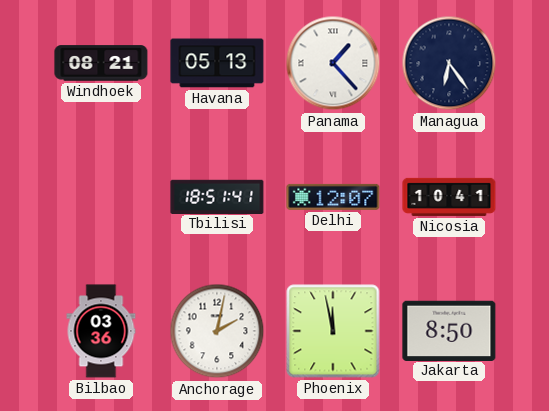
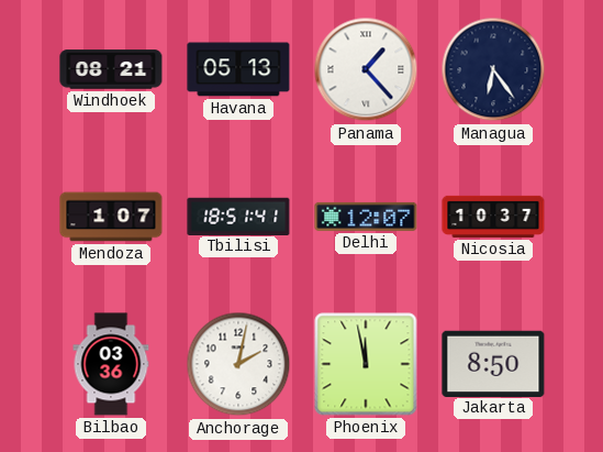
Mendoza: none -> 1:07
Nicosia: 10:41 -> 10:37
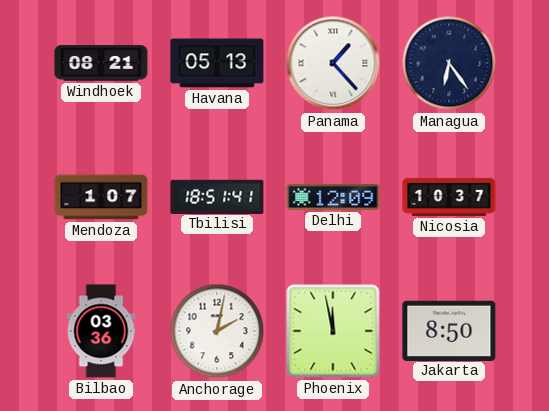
Delhi: 12:07 -> 12:09
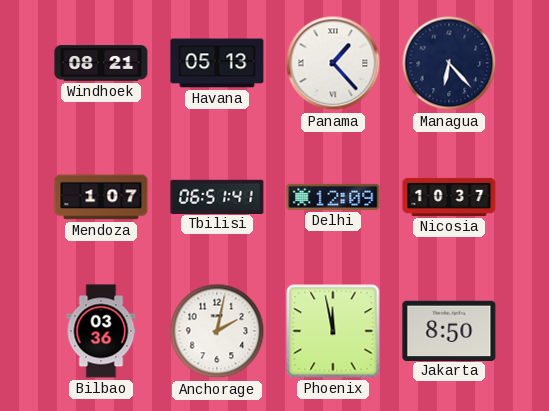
Managua: 6:24 -> 6:23
Tbilisi: 18:51 -> 06:51
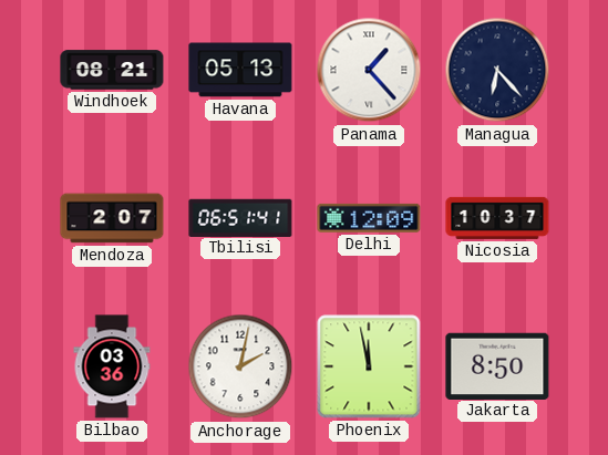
Mendoza: 1:07 -> 2:07
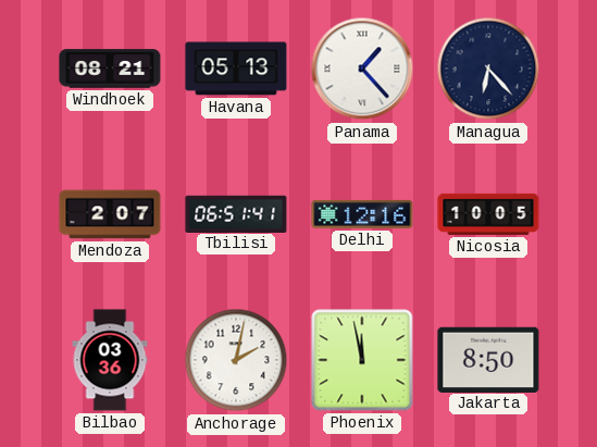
Delhi: 12:09 -> 12:16
Nicosia: 10:37 -> 10:05
